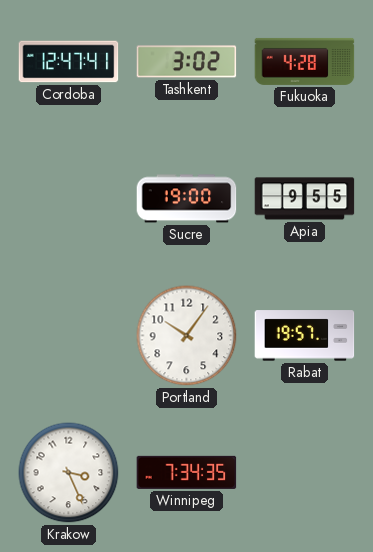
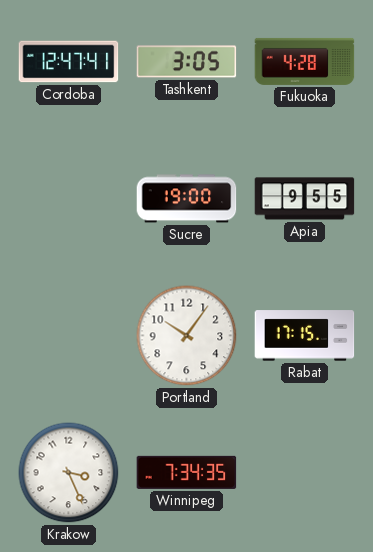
Tashkent: 3:02 -> 3:05
Rabat: 19:57 -> 17:15
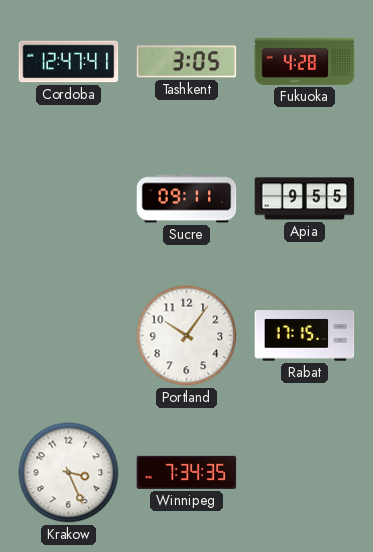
Sucre: 19:00 -> 09:11
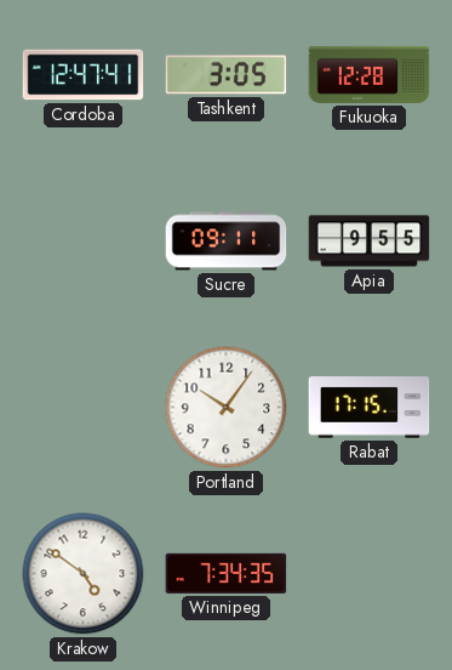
Fukuoka: 4:28 -> 12:28
Krakow: 3:26 -> 4:51
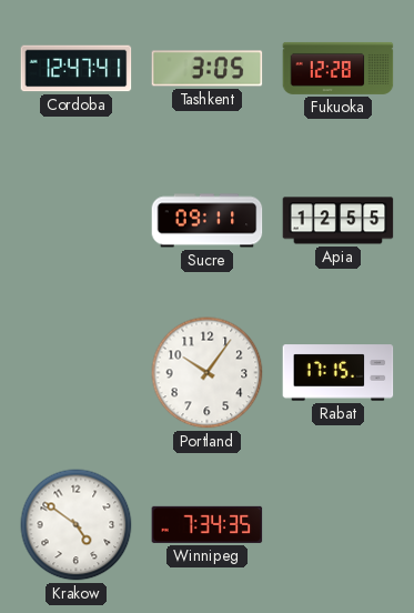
Apia: 9:55 -> 12:55
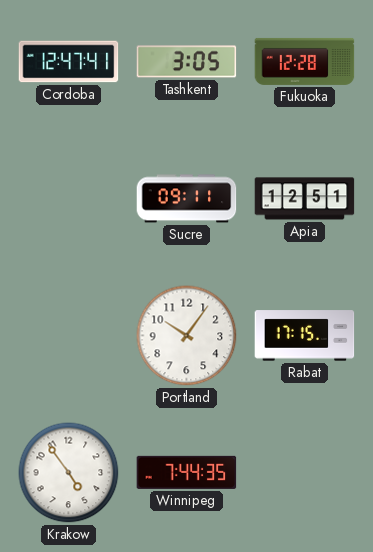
Apia: 12:55 -> 12:51
Krakow: 4:51 -> 4:54
Winnipeg: 7:34 -> 7:44
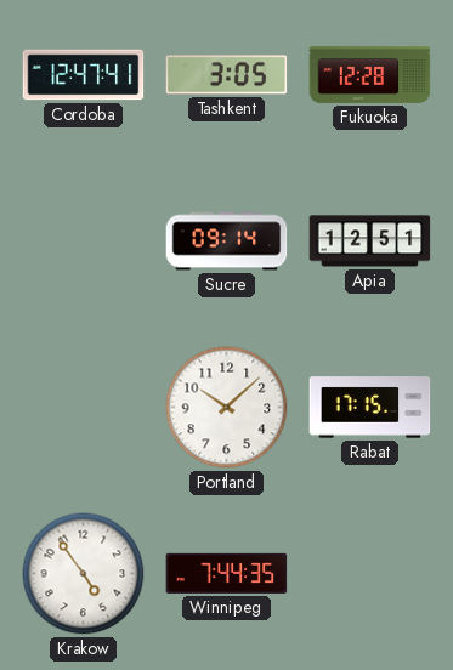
Sucre: 09:11 -> 09:14
Portland: 10:06 -> 10:08
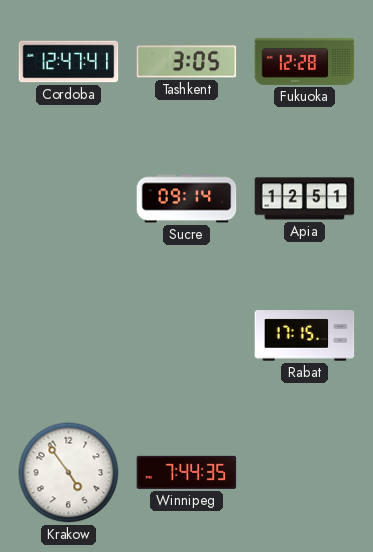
Portland: 10:08 -> none
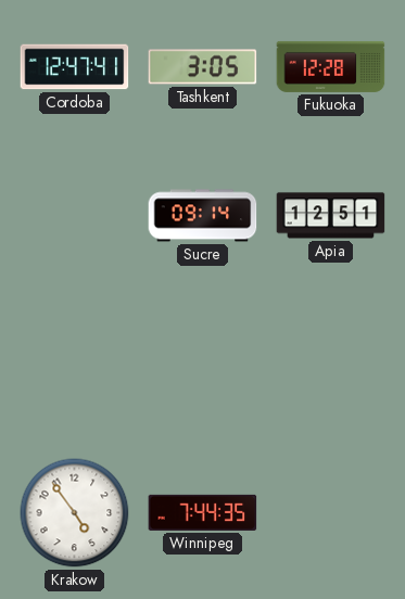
Rabat: 17:15 -> none
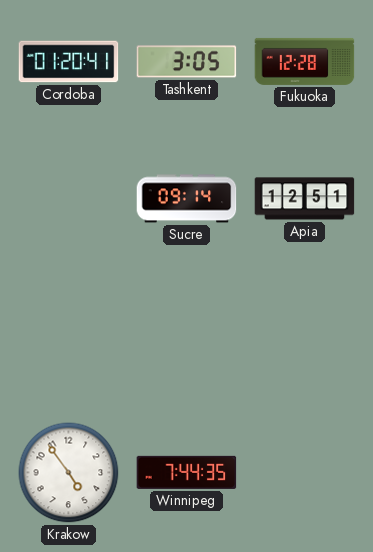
Cordoba: 12:47 -> 01:20
